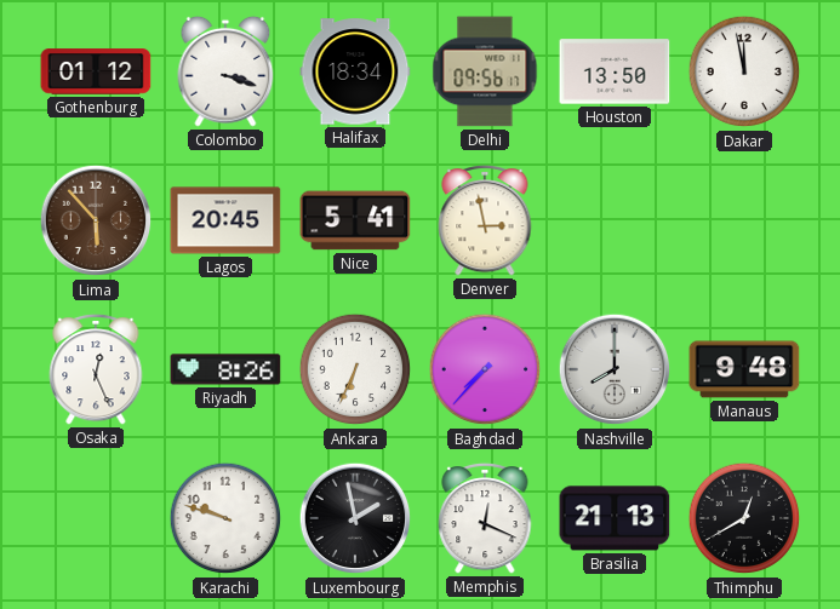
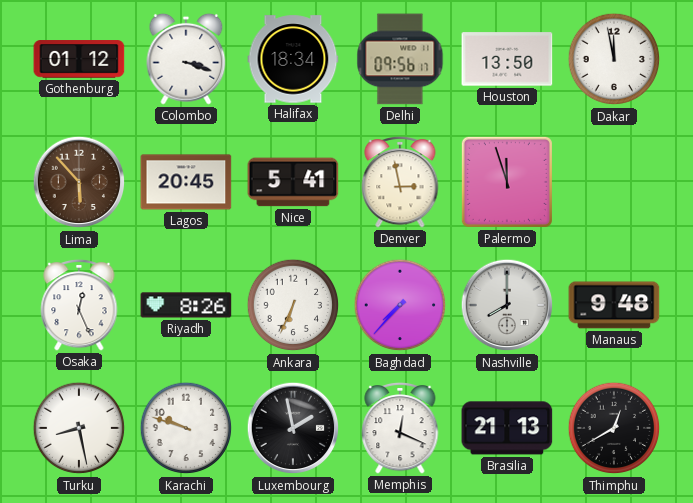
Palermo: none -> 11:57
Turku: none -> 8:28
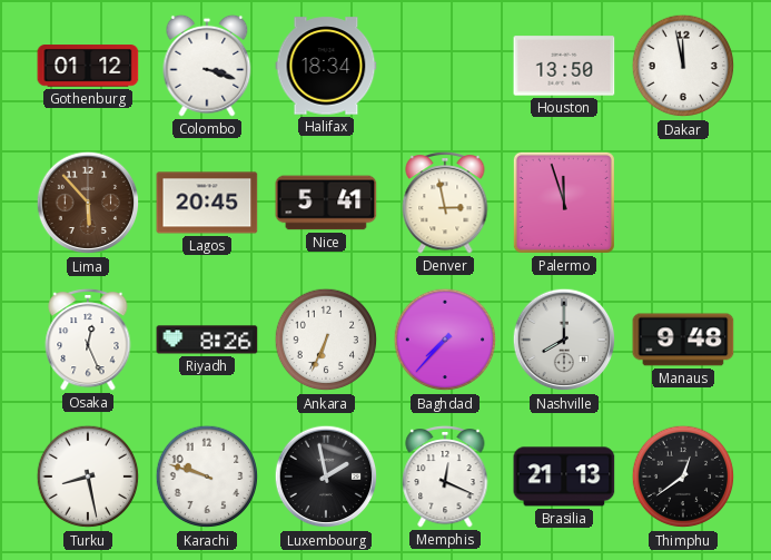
Delhi: 09:56 -> none
Thimphu: 12:40 -> 12:39
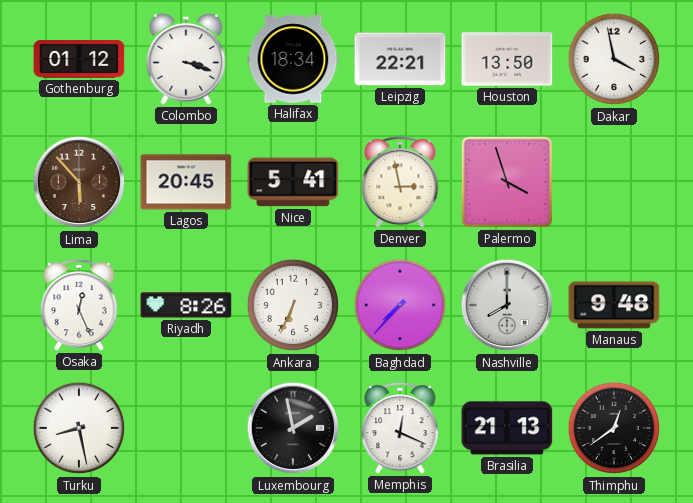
Leipzig: none -> 22:21
Dakar: 11:58 -> 3:58
Palermo: 11:57 -> 3:57
Karachi: 9:48 -> none
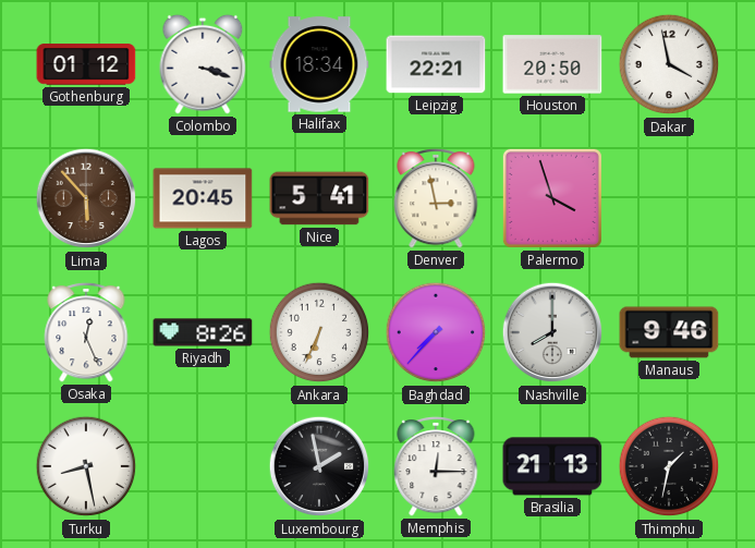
Houston: 13:50 -> 20:50
Manaus: 9:48 -> 9:46
Memphis: 12:19 -> 12:15
Thimphu: 12:39 -> 1:32
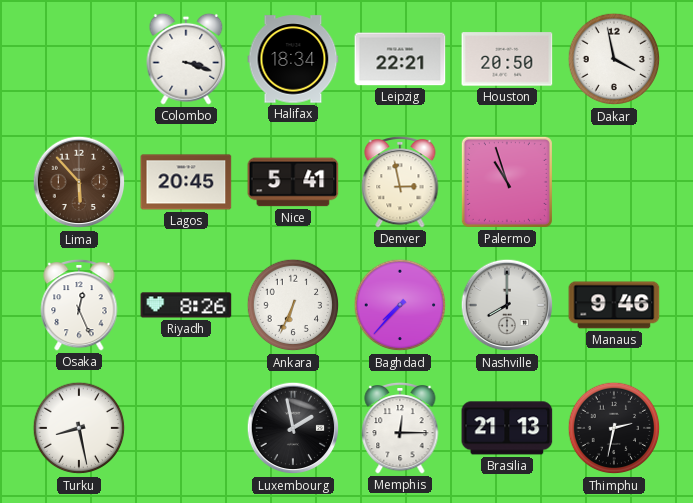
Gothenburg: 01:12 -> none
Palermo: 3:57 -> 10:57
Thimphu: 1:32 -> 2:32
